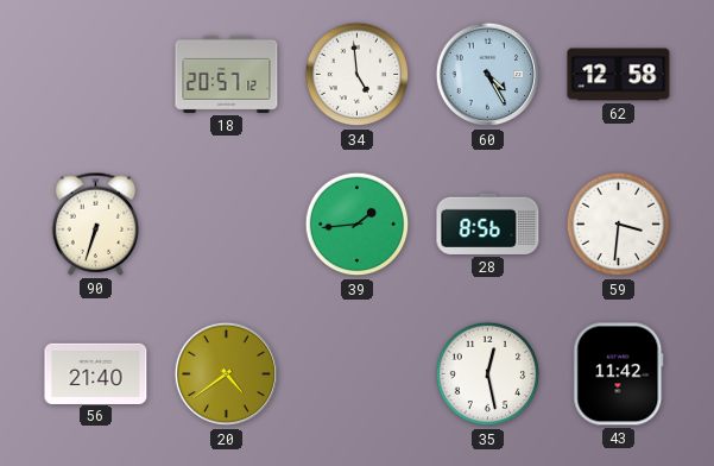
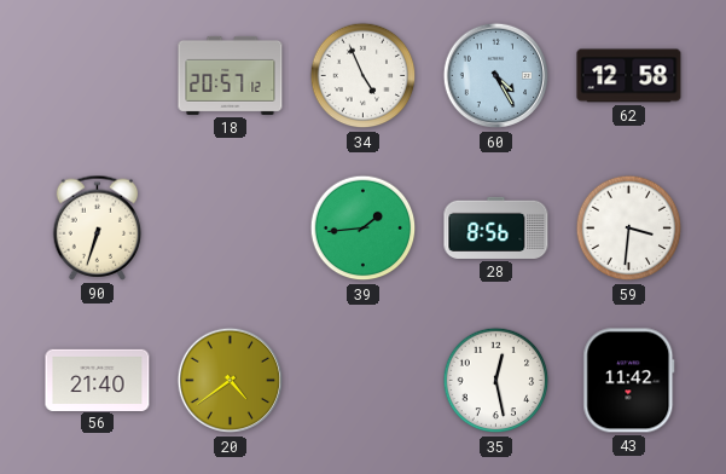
34: 4:59 -> 4:56
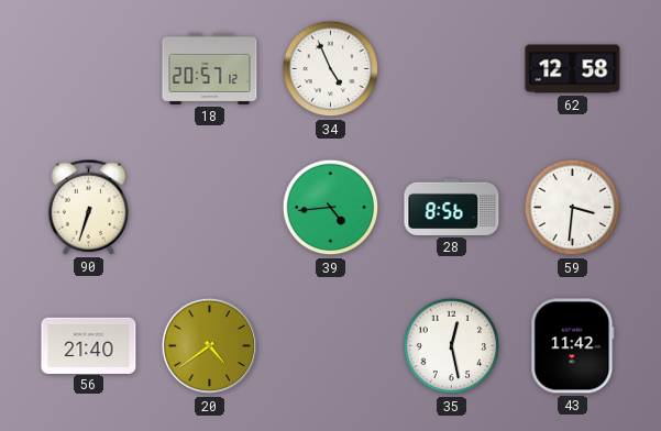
60: 4:25 -> none
39: 1:44 -> 4:44
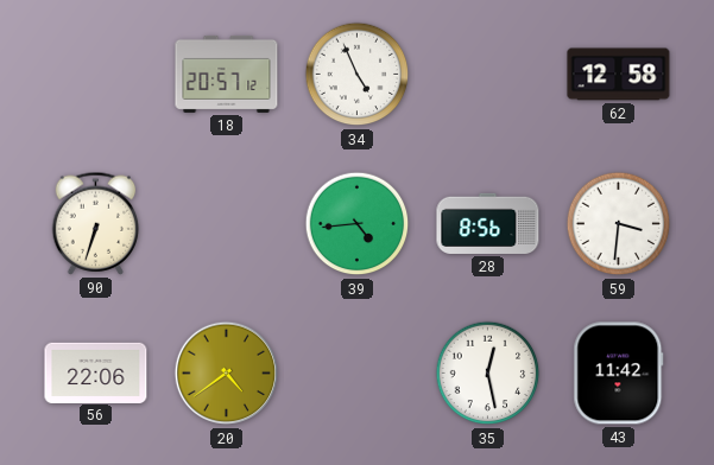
56: 21:40 -> 22:06
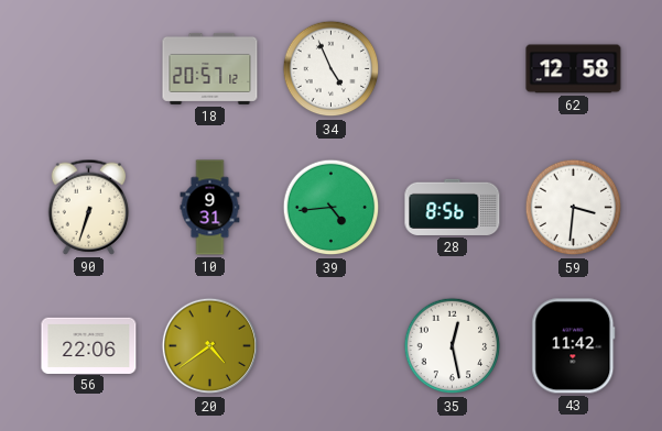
10: none -> 9:31
